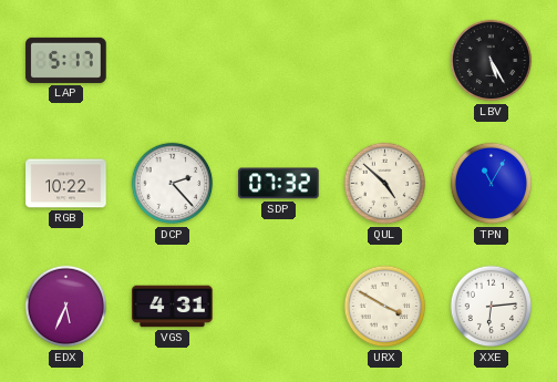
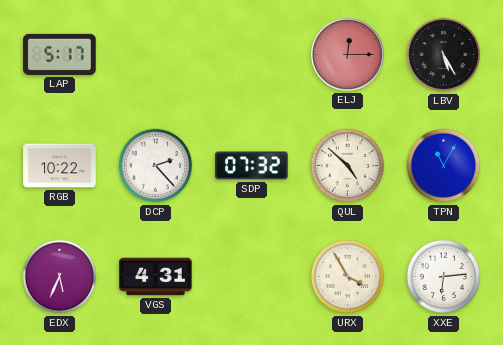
ELJ: none -> 12:15
URX: 3:50 -> 3:55
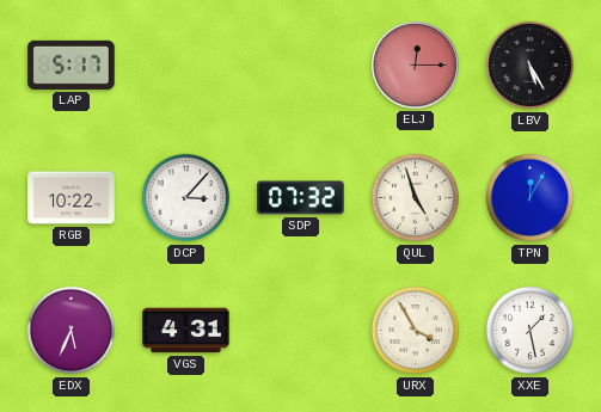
DCP: 2:23 -> 3:07
QUL: 4:52 -> 4:57
TPN: 11:05 -> 12:05
XXE: 6:14 -> 1:28
